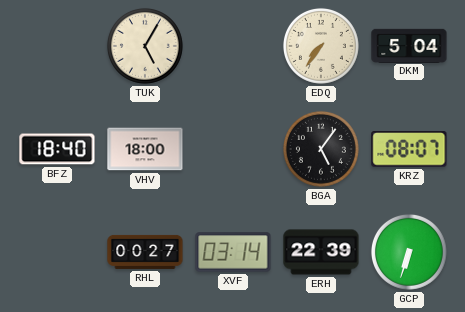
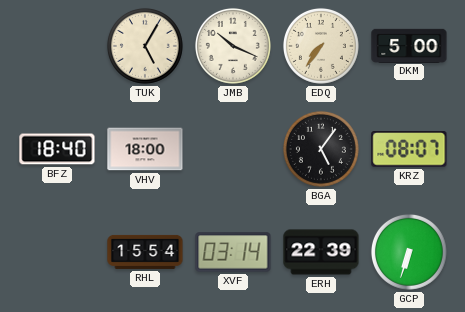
JMB: none -> 10:19
DKM: 5:04 -> 5:00
RHL: 00:27 -> 15:54
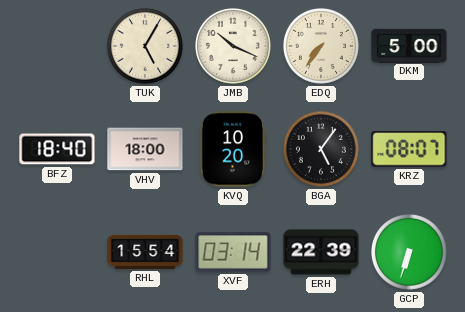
KVQ: none -> 10:20
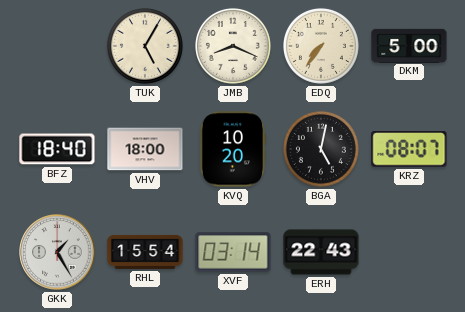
JMB: 10:19 -> 8:19
BGA: 5:06 -> 5:02
GKK: none -> 1:25
ERH: 22:39 -> 22:43
GCP: 6:33 -> none
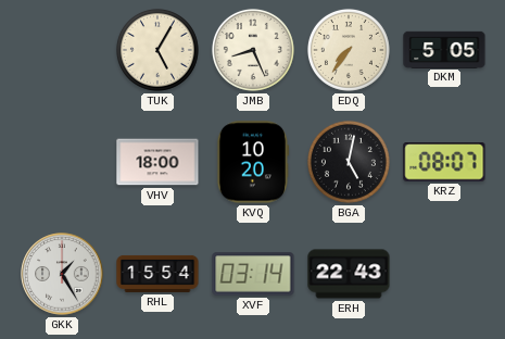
JMB: 8:19 -> 8:26
DKM: 5:00 -> 5:05
BFZ: 18:40 -> none
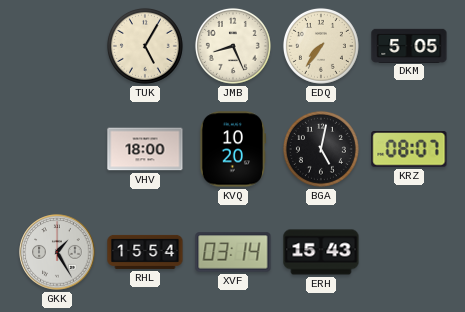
ERH: 22:43 -> 15:43
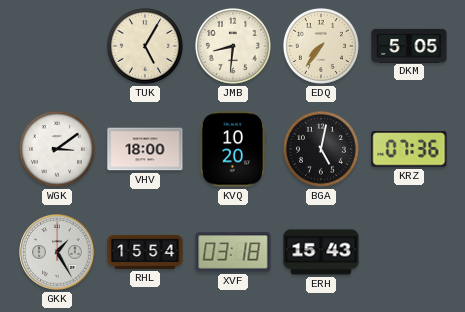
JMB: 8:26 -> 8:31
WGK: none -> 3:09
KRZ: 08:07 -> 07:36
XVF: 03:14 -> 03:18
